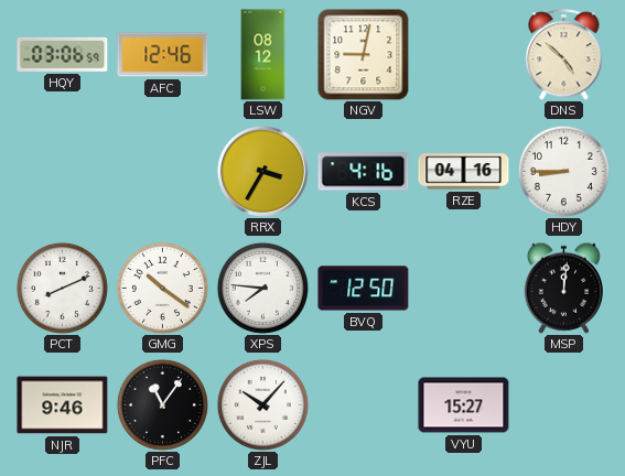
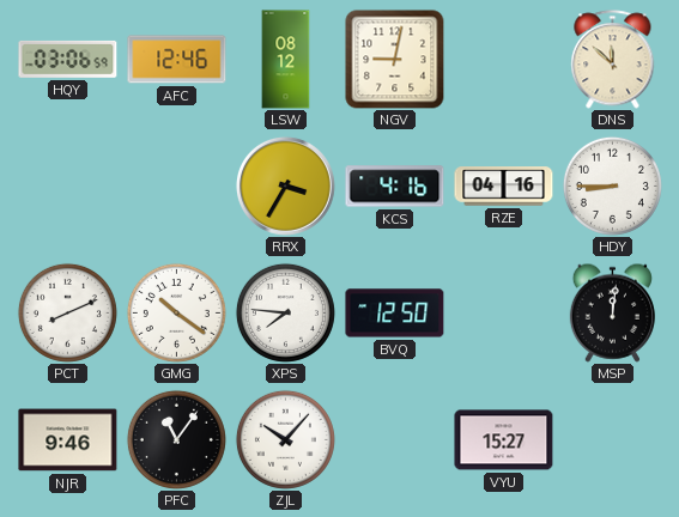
DNS: 4:52 -> 11:52
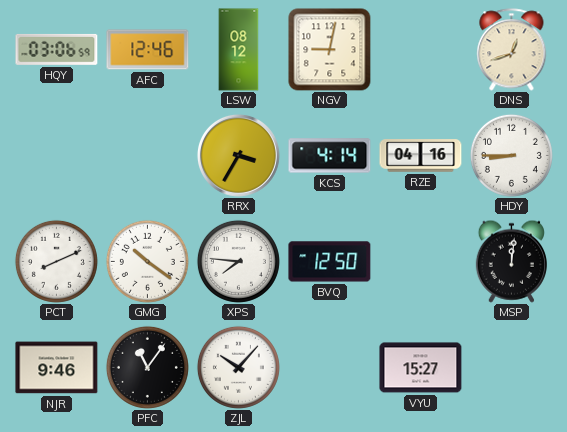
DNS: 11:52 -> 12:42
KCS: 4:16 -> 4:14
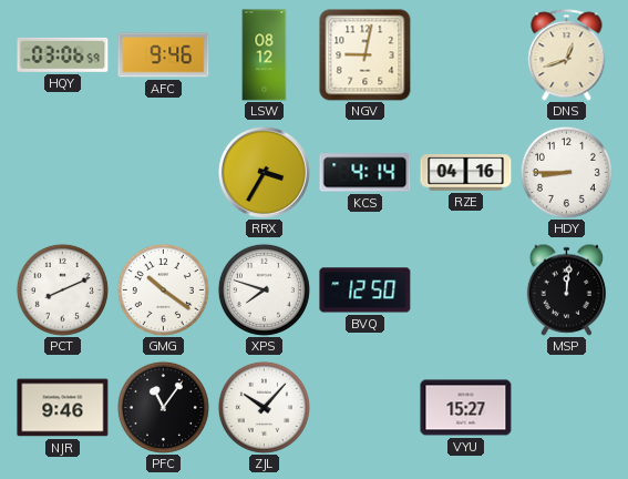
AFC: 12:46 -> 9:46
XPS: 7:46 -> 7:48
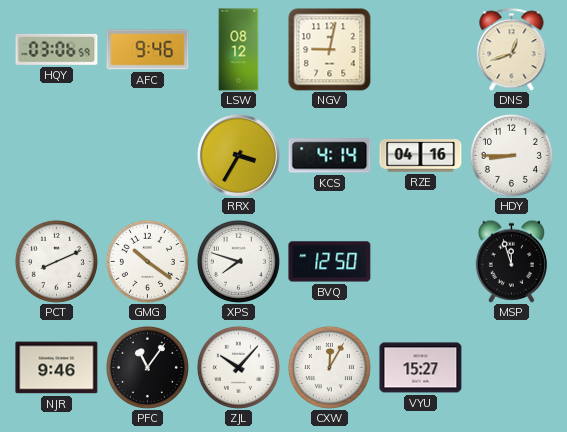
MSP: 12:01 -> 11:57
CXW: none -> 12:05
